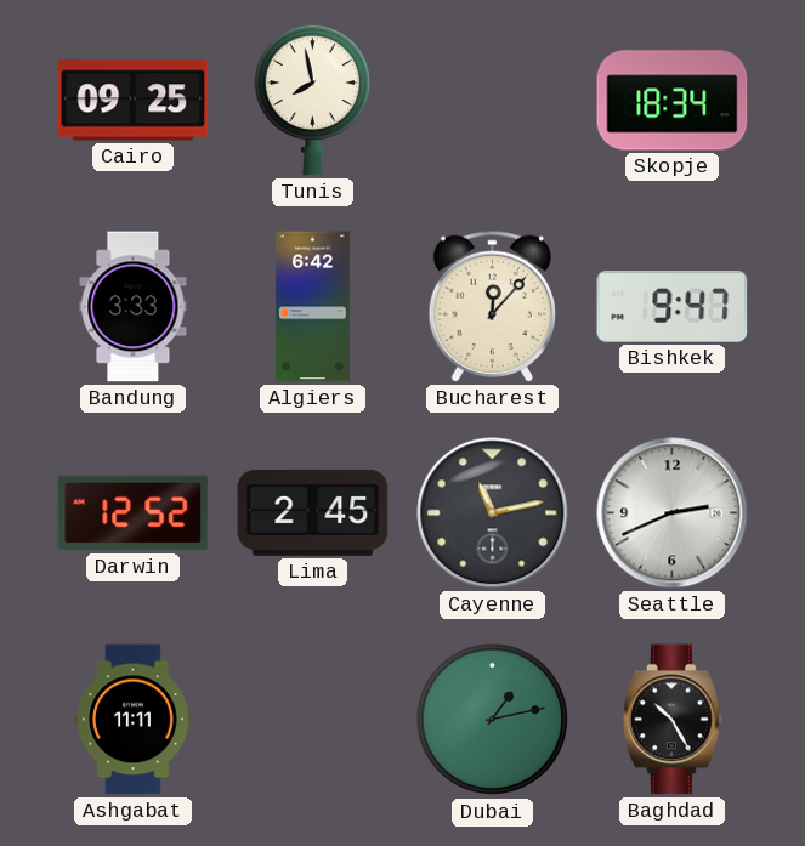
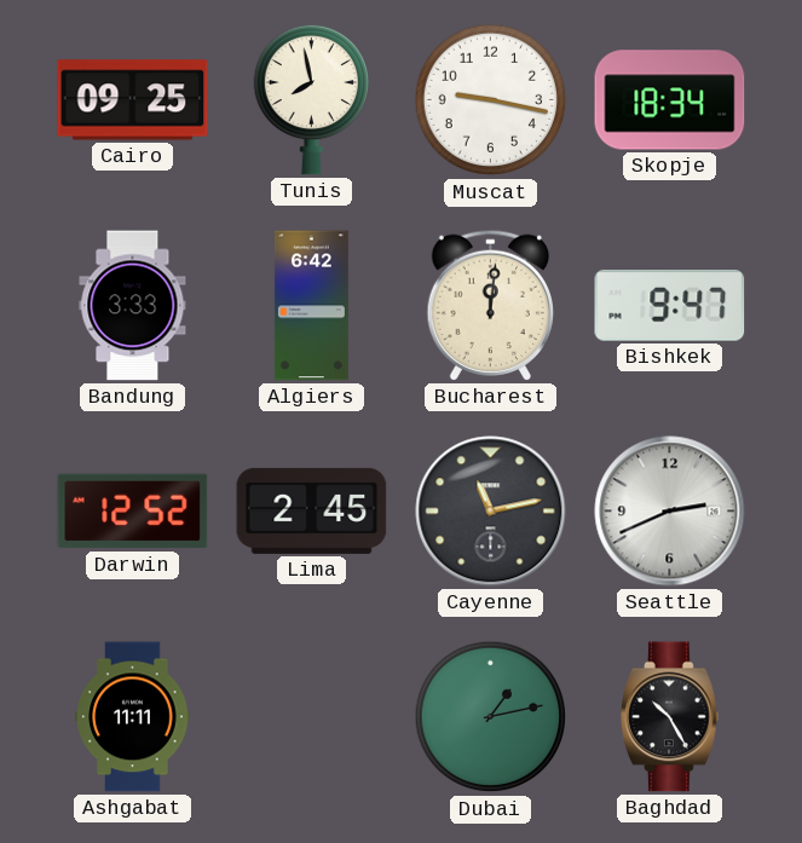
Muscat: none -> 9:17
Bucharest: 12:07 -> 12:01
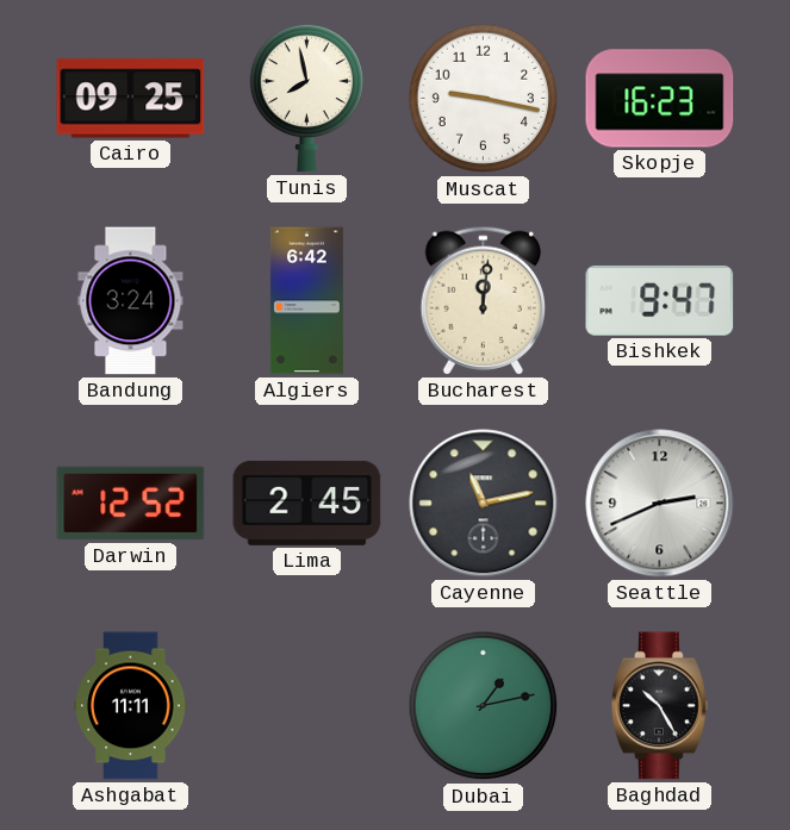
Skopje: 18:34 -> 16:23
Bandung: 3:33 -> 3:24
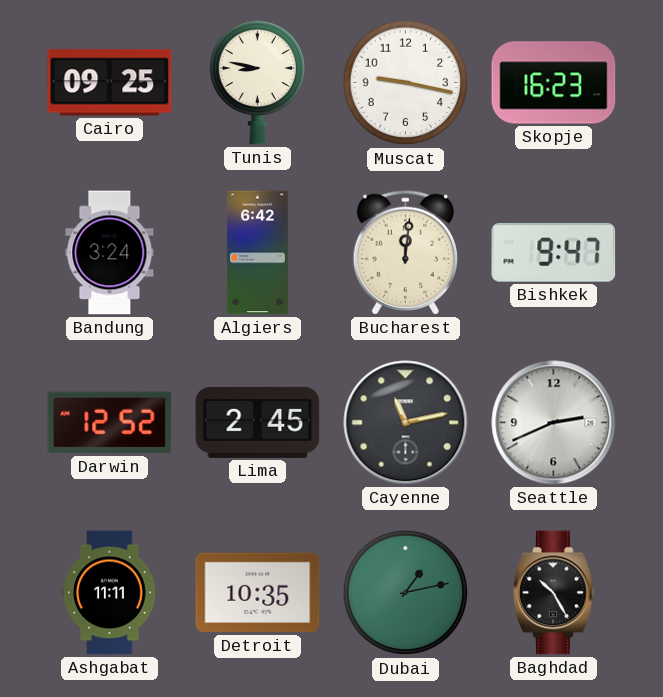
Tunis: 7:58 -> 8:47
Detroit: none -> 10:35
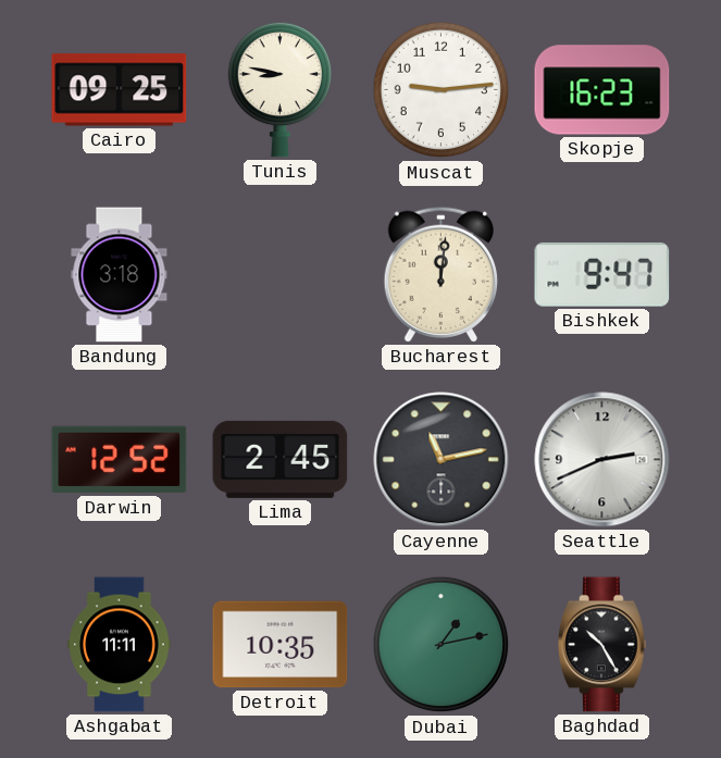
Muscat: 9:17 -> 9:14
Bandung: 3:24 -> 3:18
Algiers: 6:42 -> none
